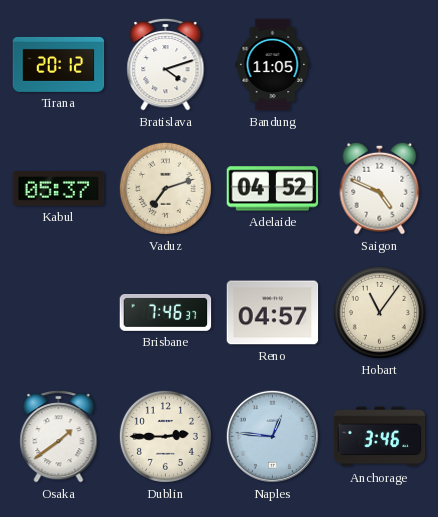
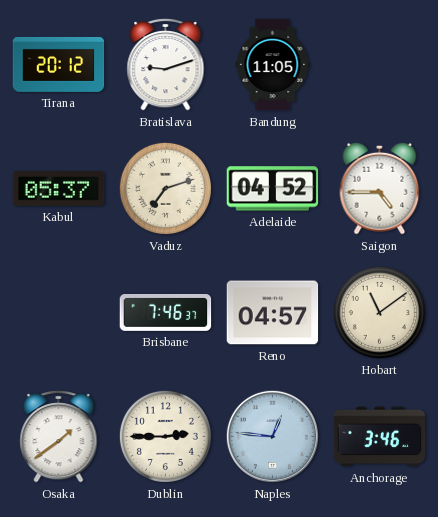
Bratislava: 4:12 -> 9:12
Saigon: 4:49 -> 4:45
Hobart: 11:06 -> 11:09
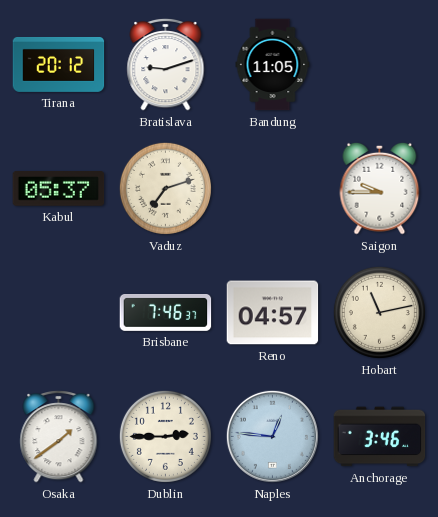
Adelaide: 04:52 -> none
Saigon: 4:45 -> 9:45
Hobart: 11:09 -> 11:13
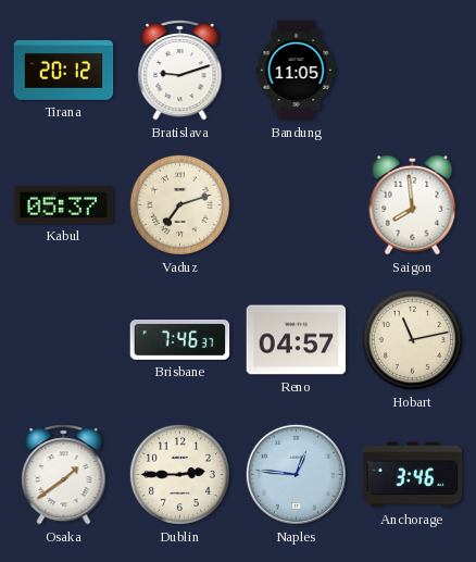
Saigon: 9:45 -> 7:59
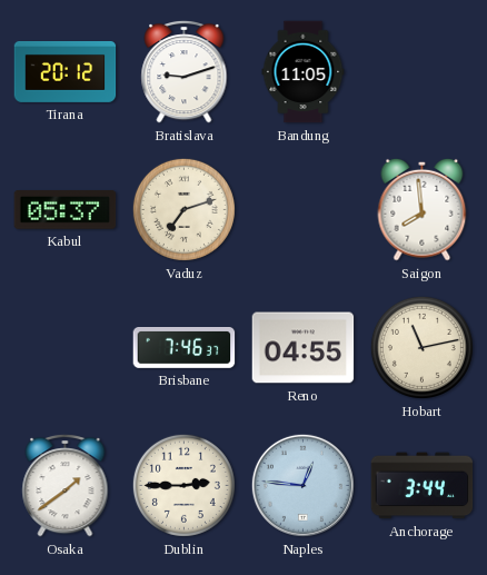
Reno: 04:57 -> 04:55
Anchorage: 3:46 -> 3:44
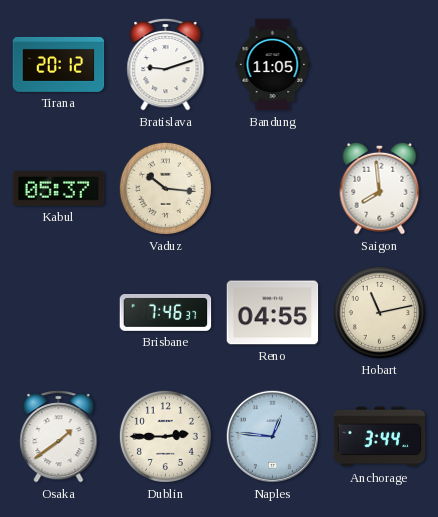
Vaduz: 7:12 -> 10:16
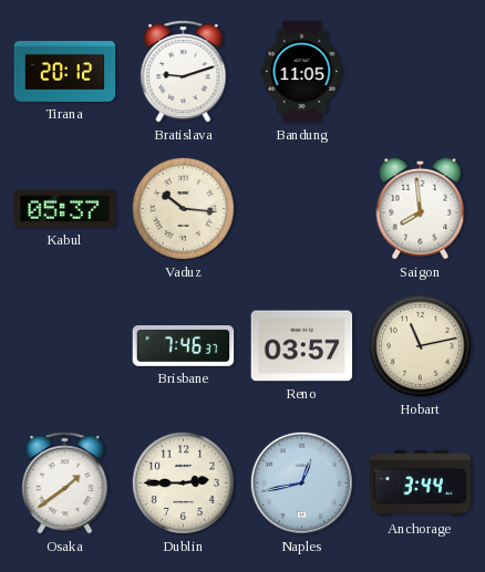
Reno: 04:55 -> 03:57
Naples: 12:46 -> 12:43
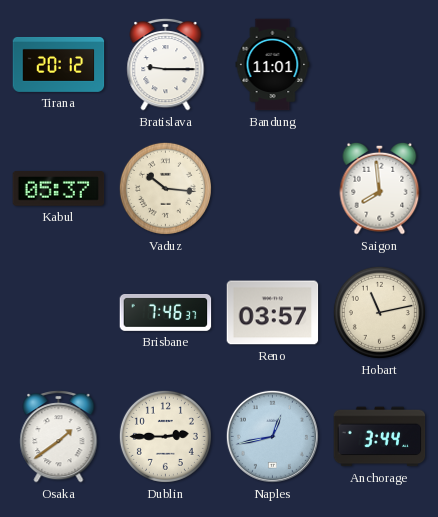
Bratislava: 9:12 -> 9:15
Bandung: 11:05 -> 11:01
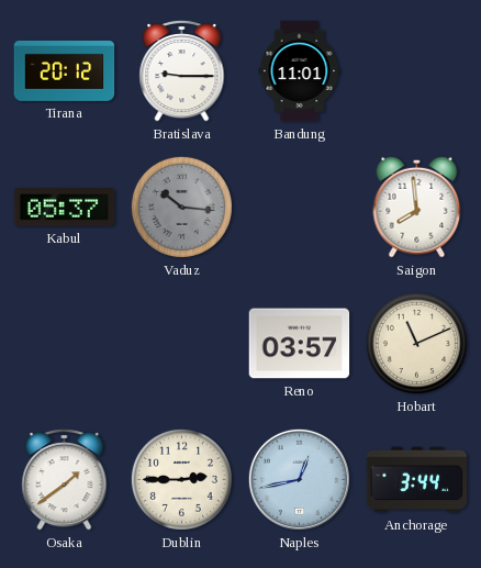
Vaduz dial: cream -> grey
Brisbane: 7:46 -> none
Hobart: 11:13 -> 11:11
